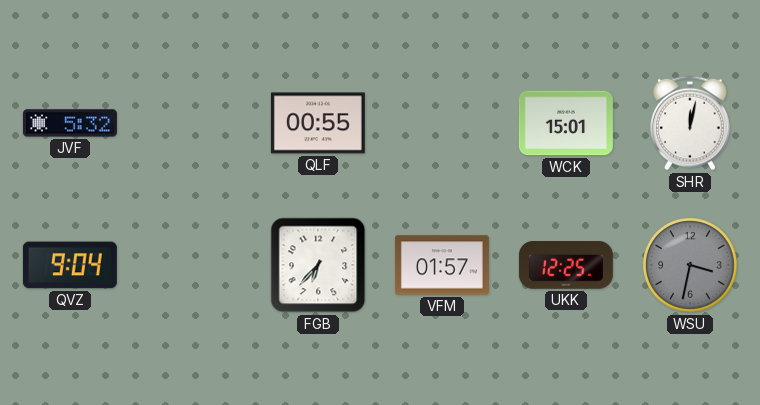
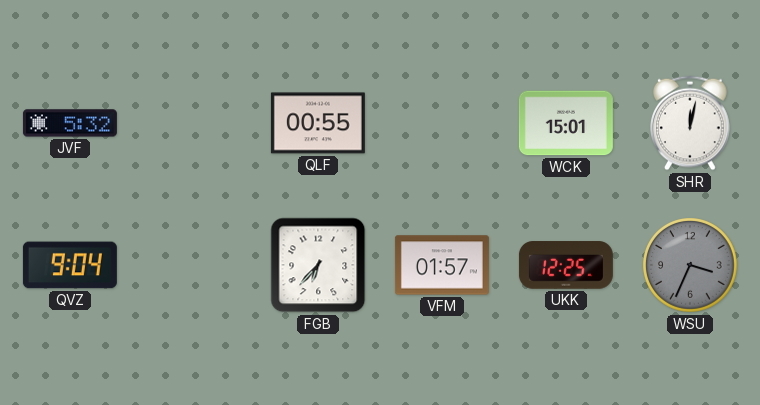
WSU: 3:32 -> 3:34
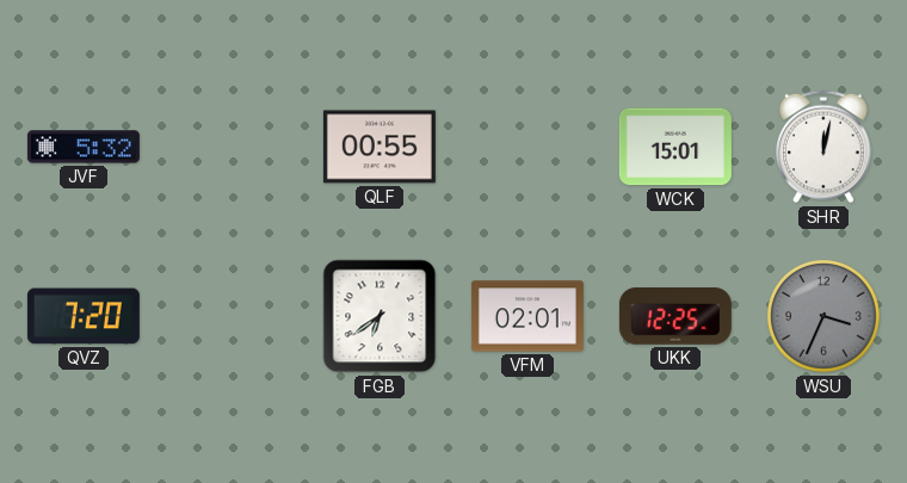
QVZ: 9:04 -> 7:20
FGB: 6:37 -> 6:39
VFM: 01:57 -> 02:01
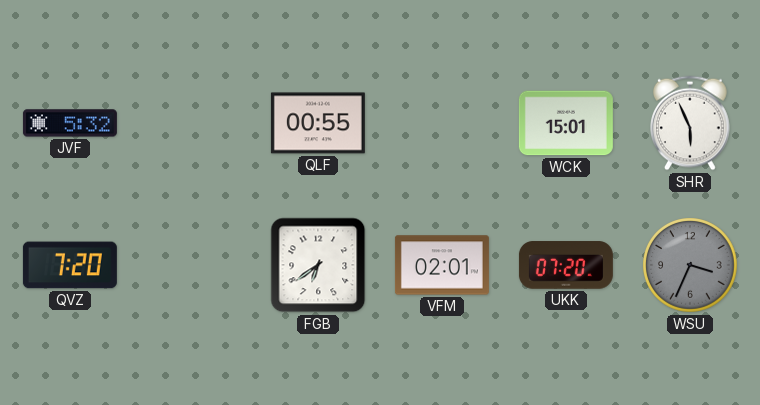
SHR: 12:02 -> 5:56
UKK: 12:25 -> 07:20
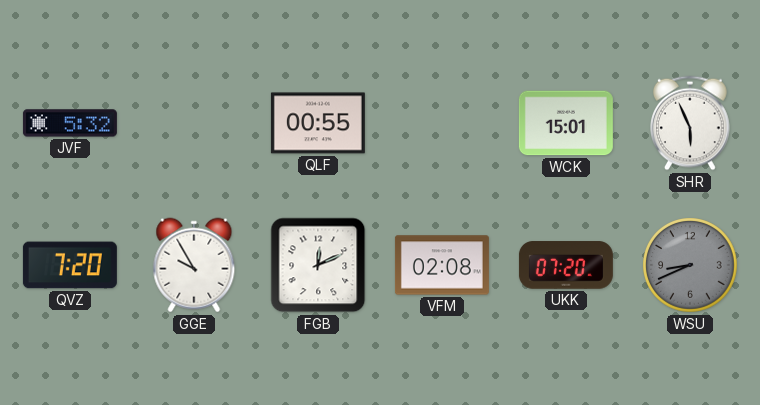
GGE: none -> 9:55
FGB: 6:39 -> 12:11
VFM: 02:01 -> 02:08
WSU: 3:34 -> 8:41
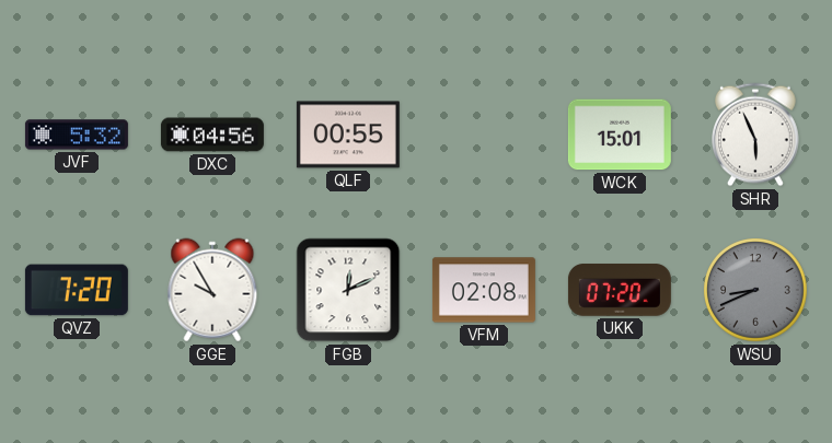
DXC: none -> 04:56
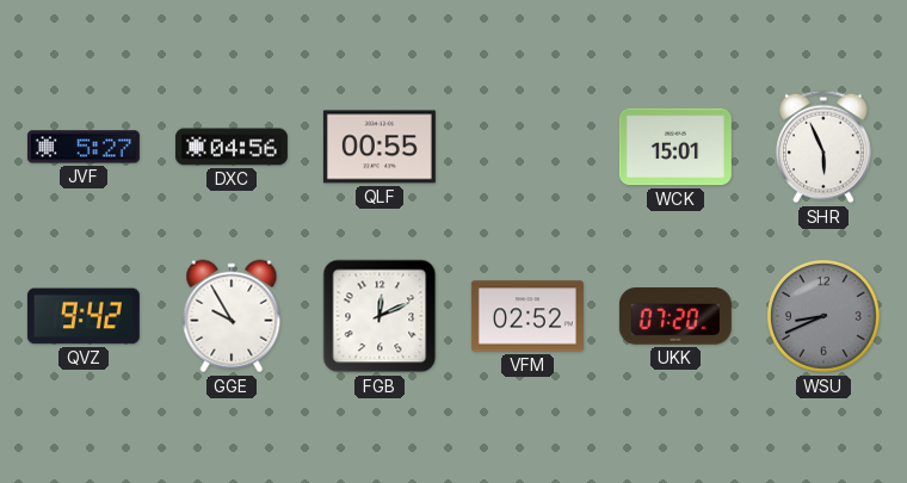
JVF: 5:32 -> 5:27
QVZ: 7:20 -> 9:42
VFM: 02:08 -> 02:52
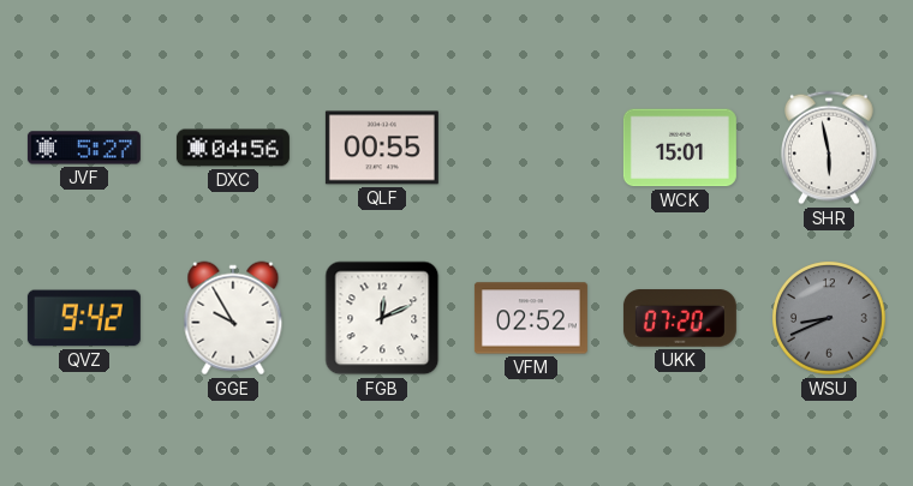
SHR: 5:56 -> 5:58
